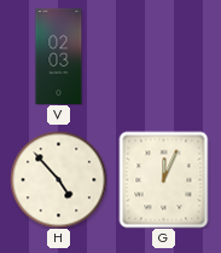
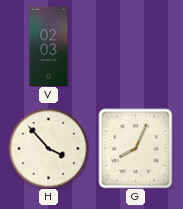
H: 4:53 -> 3:53
G: 12:04 -> 8:04
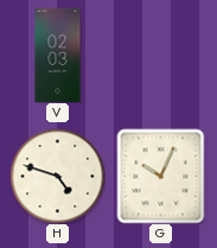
H: 3:53 -> 4:48
G: 8:04 -> 10:04
